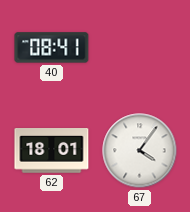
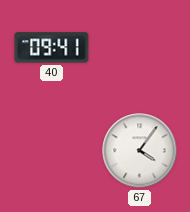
40: 08:41 -> 09:41
62: 18:01 -> none
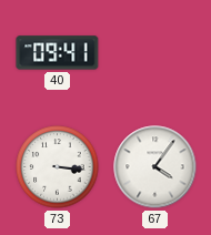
73: none -> 3:16
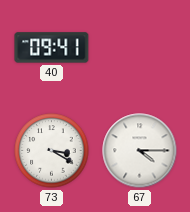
73: 3:16 -> 3:20
67: 4:06 -> 4:15
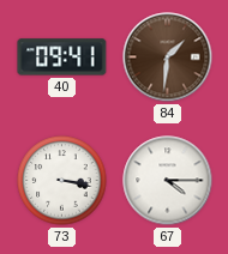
84: none -> 1:31
73: 3:20 -> 3:17
